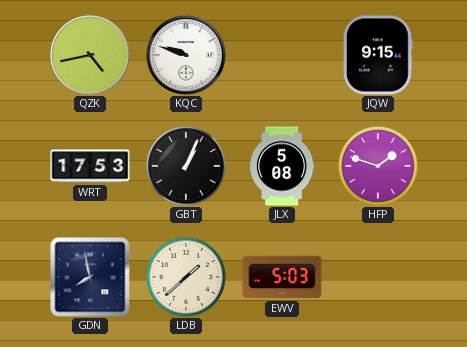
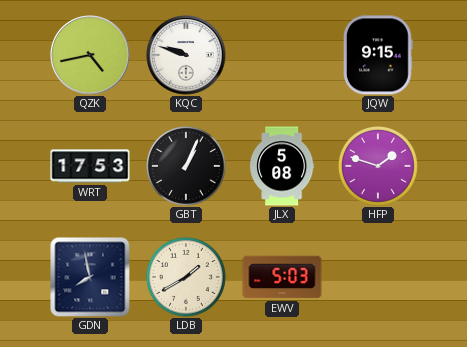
LDB: 1:38 -> 1:40
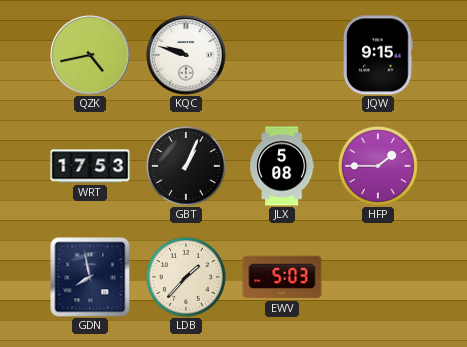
HFP: 1:48 -> 1:45
LDB: 1:40 -> 1:37
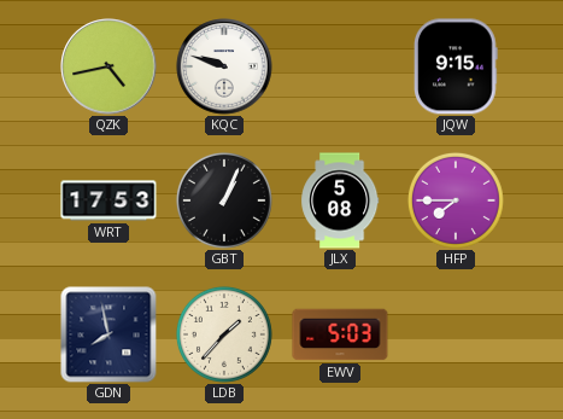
HFP: 1:45 -> 7:45
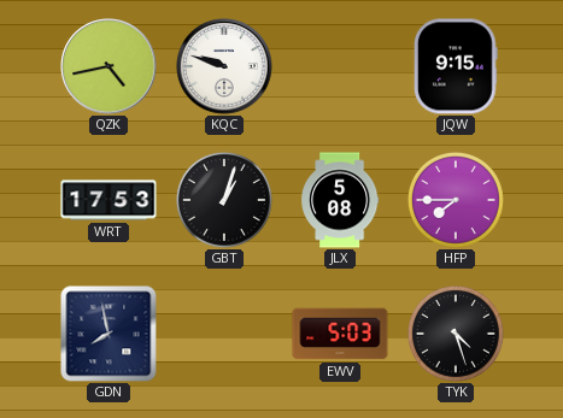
GBT: 1:04 -> 1:03
LDB: 1:37 -> none
TYK: none -> 4:27
